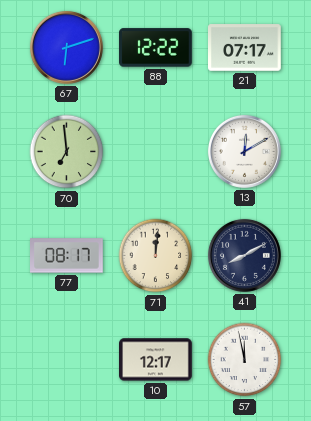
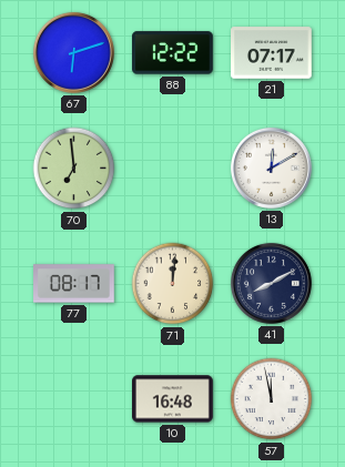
10: 12:17 -> 16:48
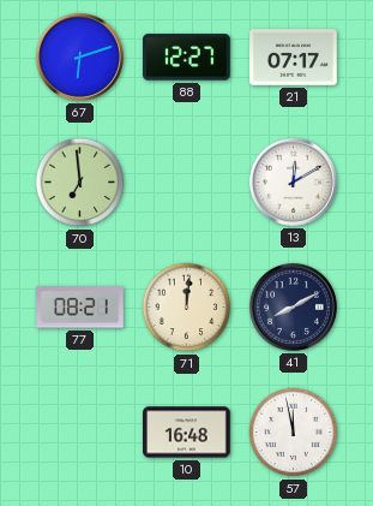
88: 12:22 -> 12:27
77: 08:17 -> 08:21
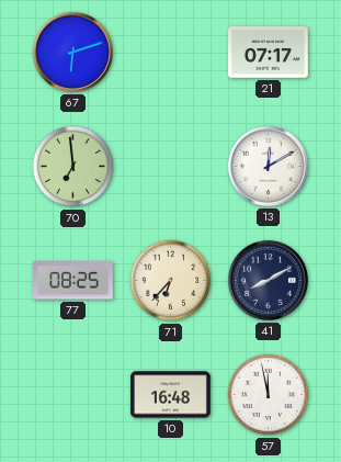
88: 12:27 -> none
77: 08:21 -> 08:25
71: 12:01 -> 6:37
